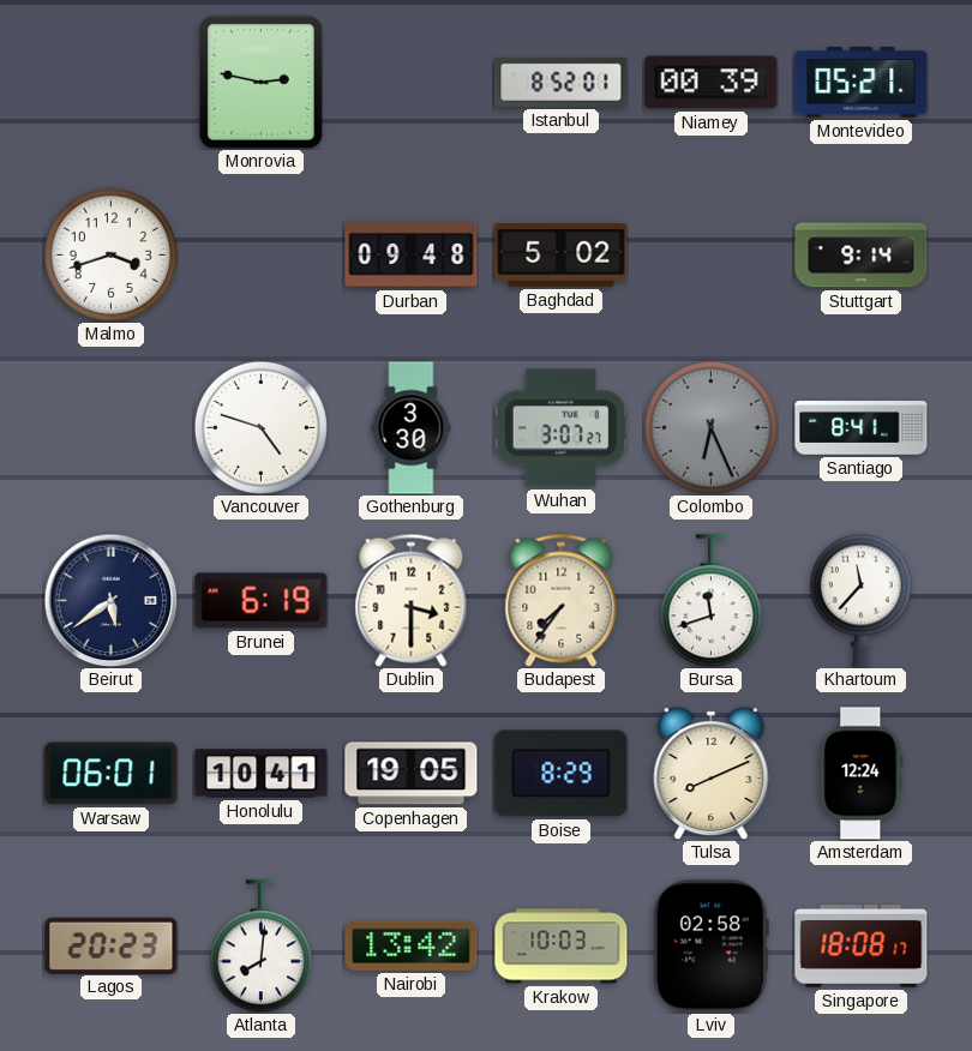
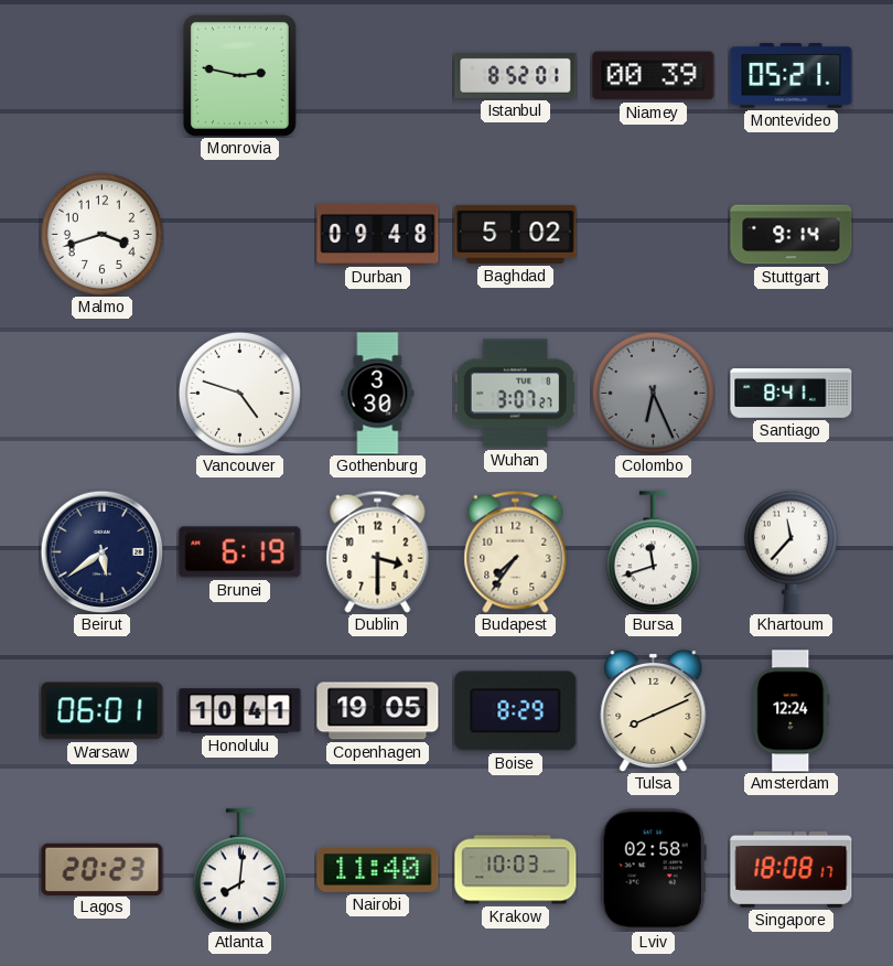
Nairobi: 13:42 -> 11:40
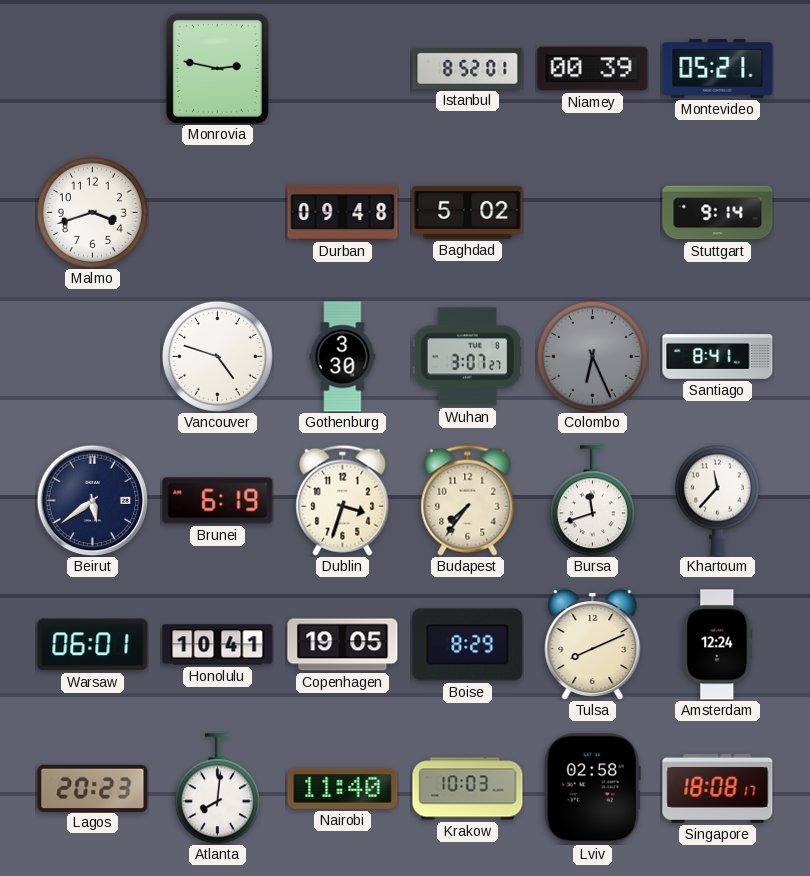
Dublin: 3:30 -> 3:33
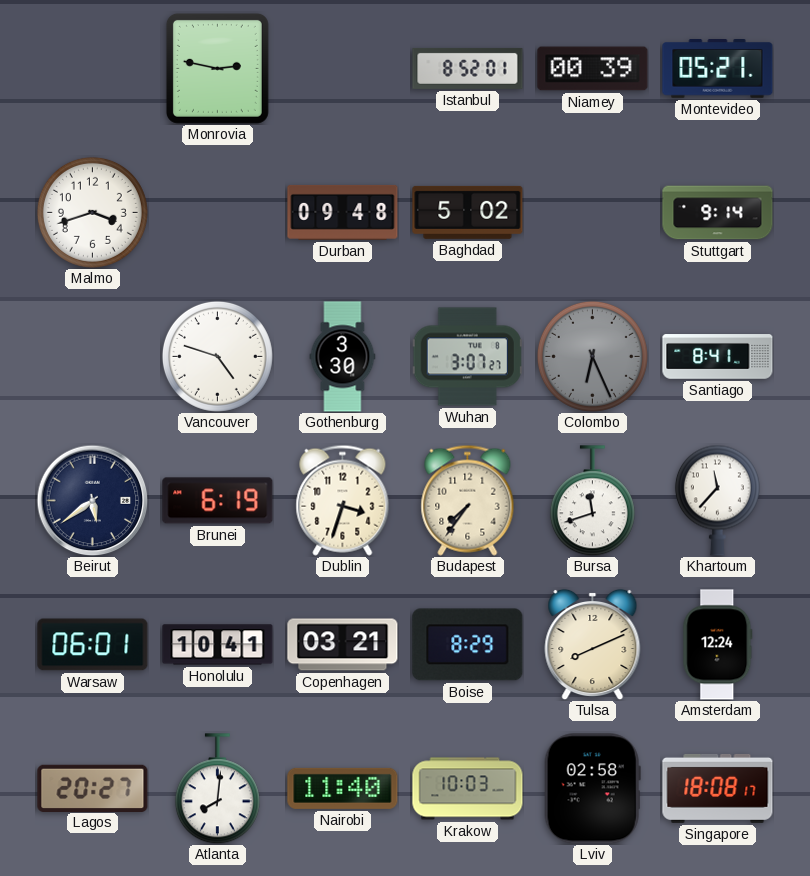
Copenhagen: 19:05 -> 03:21
Lagos: 20:23 -> 20:27
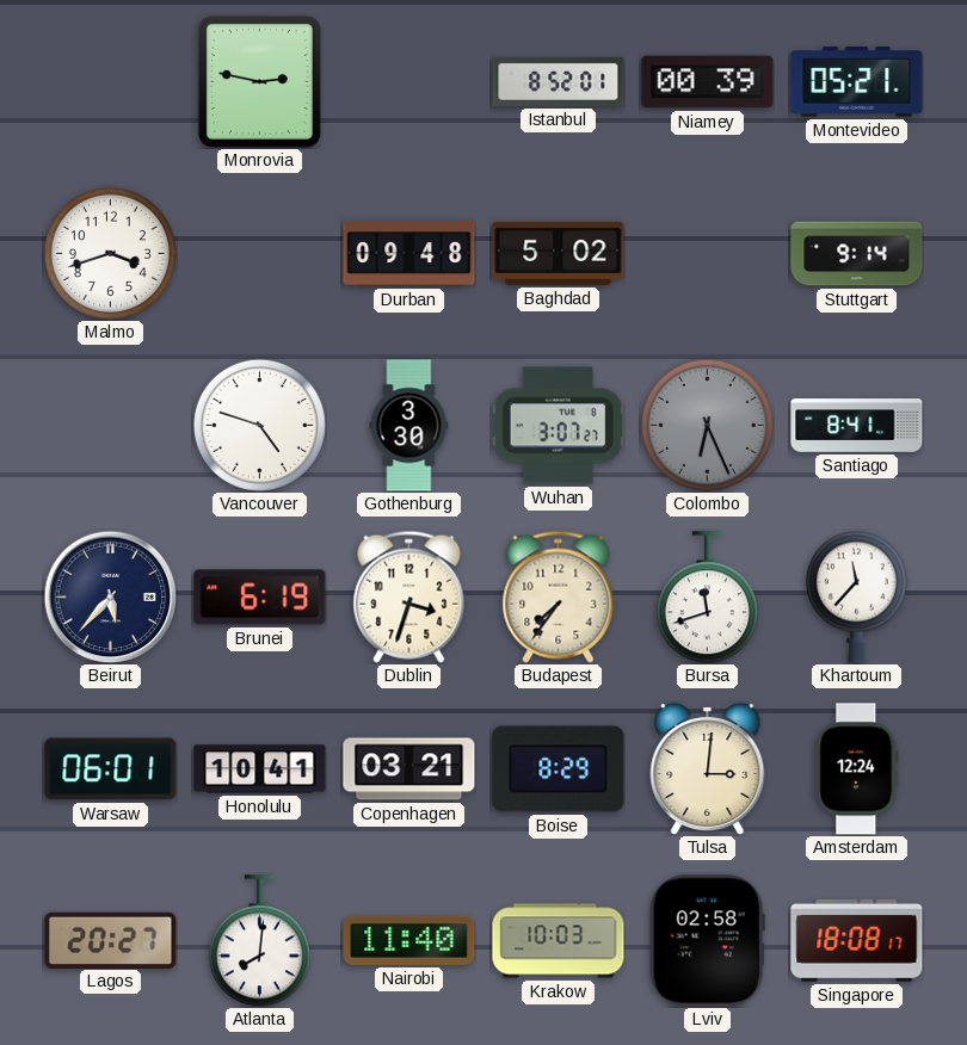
Beirut: 5:39 -> 5:37
Tulsa: 8:11 -> 3:01
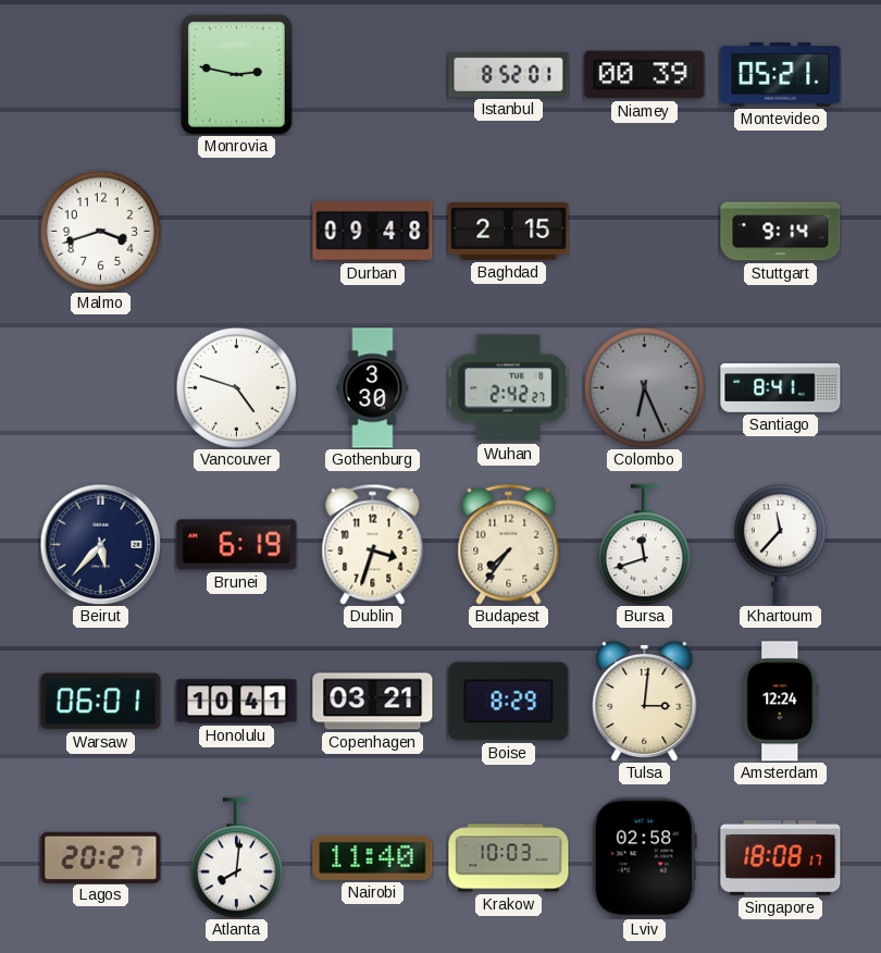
Baghdad: 5:02 -> 2:15
Wuhan: 3:07 -> 2:42
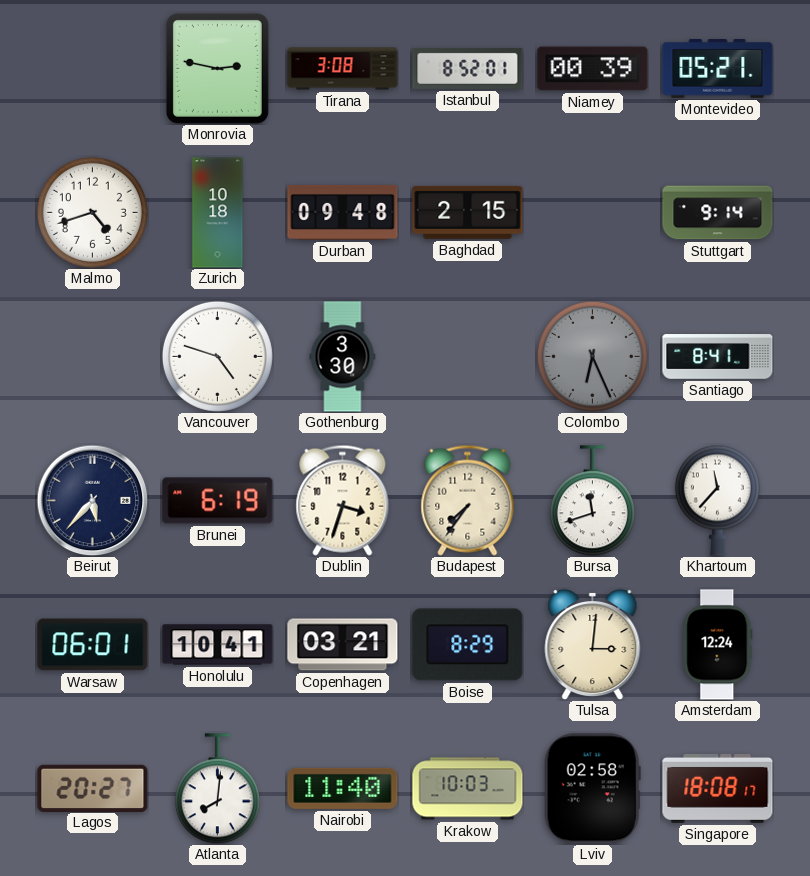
Tirana: none -> 3:08
Malmo: 3:42 -> 4:42
Zurich: none -> 10:18
Wuhan: 2:42 -> none
